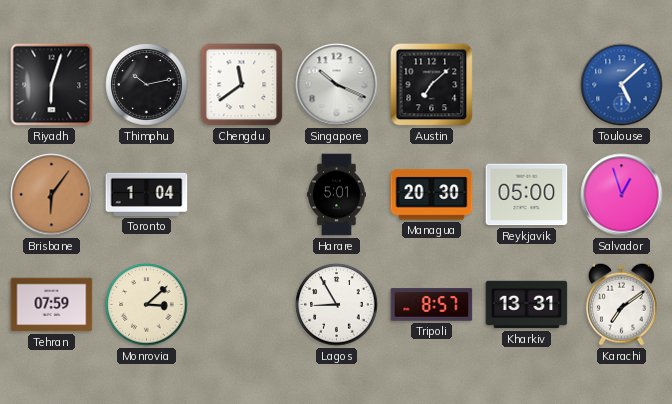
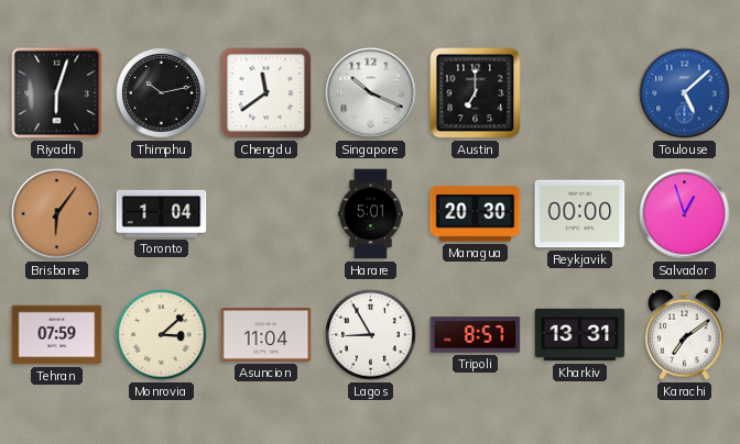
Austin: 7:08 -> 7:00
Reykjavik: 05:00 -> 00:00
Asuncion: none -> 11:04
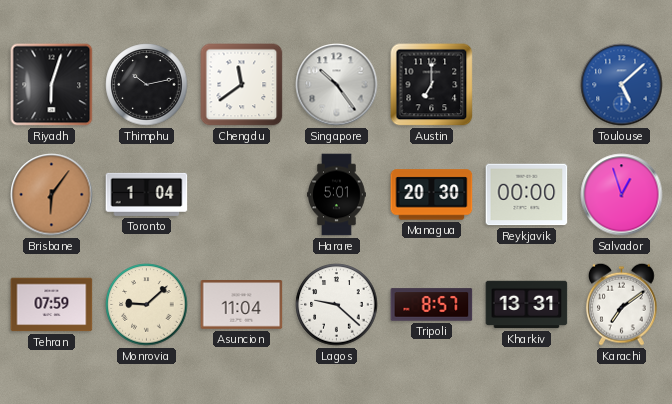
Singapore: 10:19 -> 10:24
Monrovia: 3:08 -> 9:08
Lagos: 8:55 -> 9:22
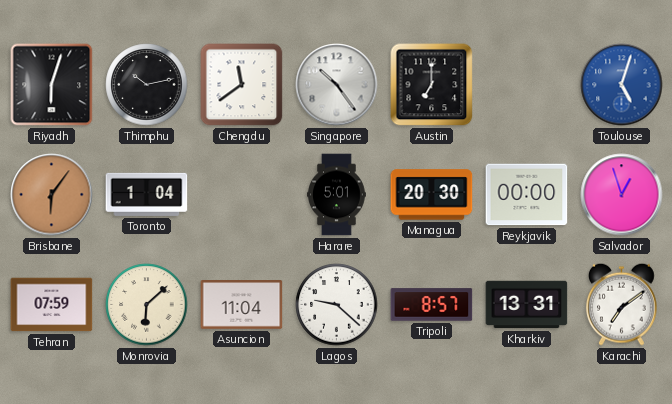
Toulouse: 5:08 -> 5:03
Monrovia: 9:08 -> 6:08
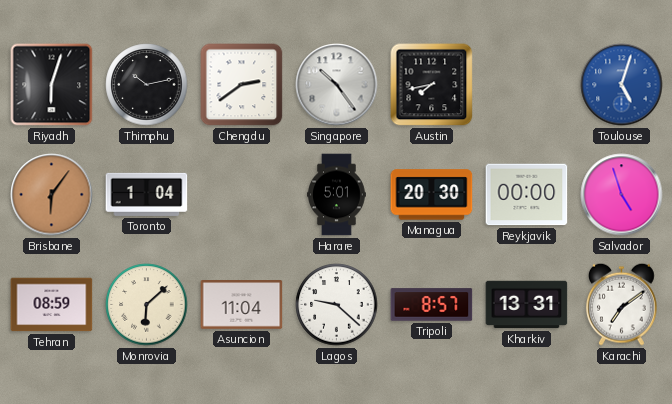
Chengdu: 11:39 -> 2:39
Austin: 7:00 -> 7:43
Salvador: 12:57 -> 4:57
Tehran: 07:59 -> 08:59
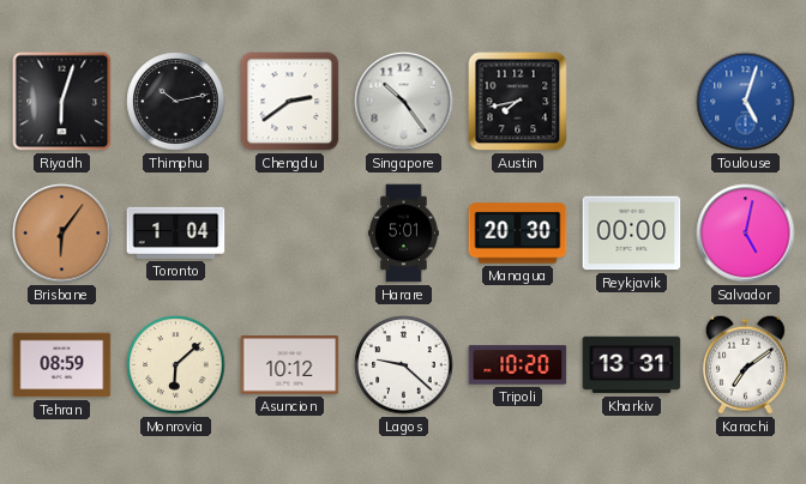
Salvador: 4:57 -> 5:02
Asuncion: 11:04 -> 10:12
Tripoli: 8:57 -> 10:20
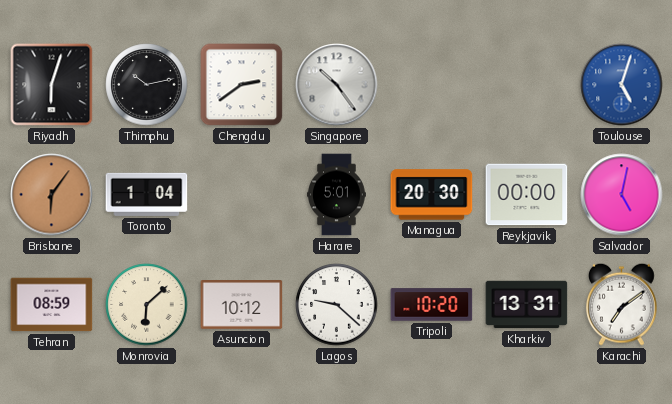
Austin: 7:43 -> none
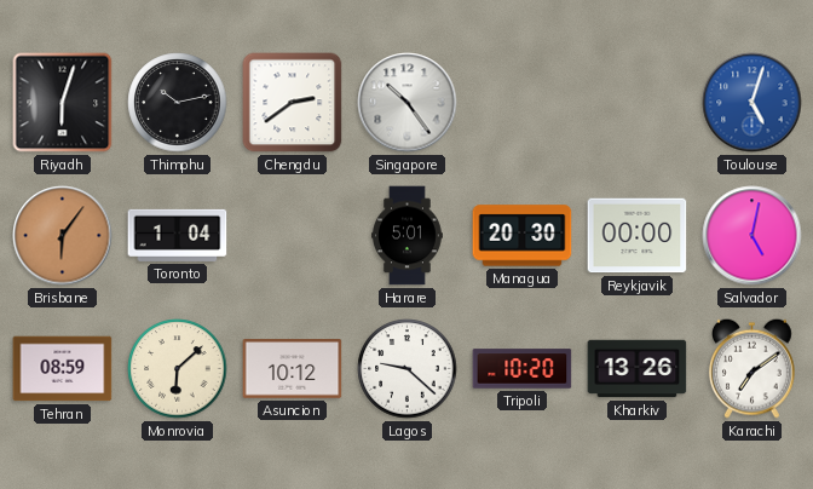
Kharkiv: 13:31 -> 13:26
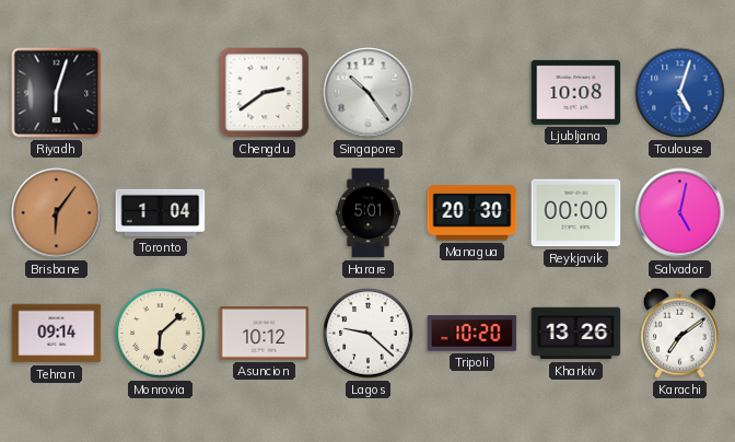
Thimphu: 10:13 -> none
Ljubljana: none -> 10:08
Tehran: 08:59 -> 09:14
